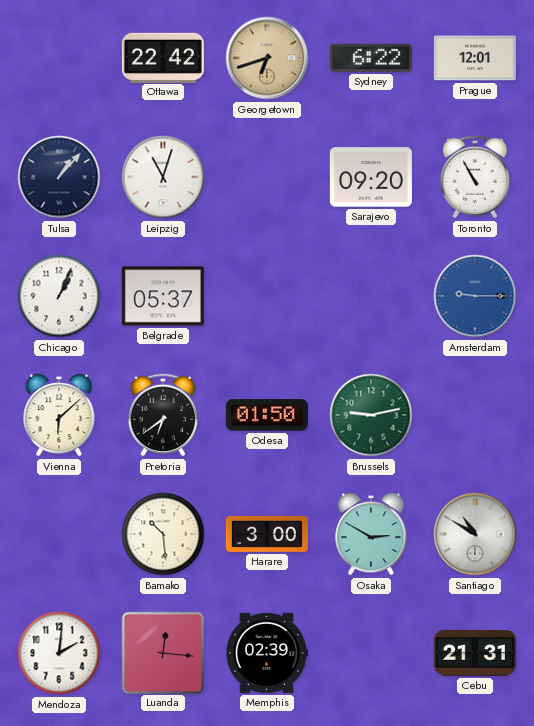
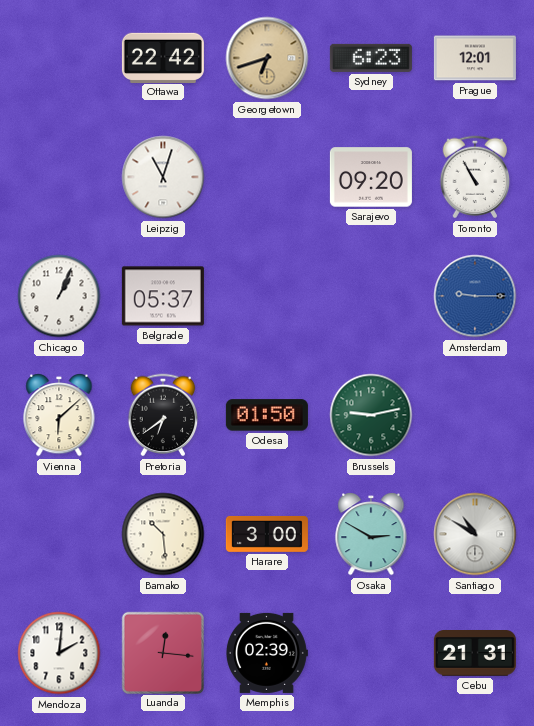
Sydney: 6:22 -> 6:23
Tulsa: 1:07 -> none
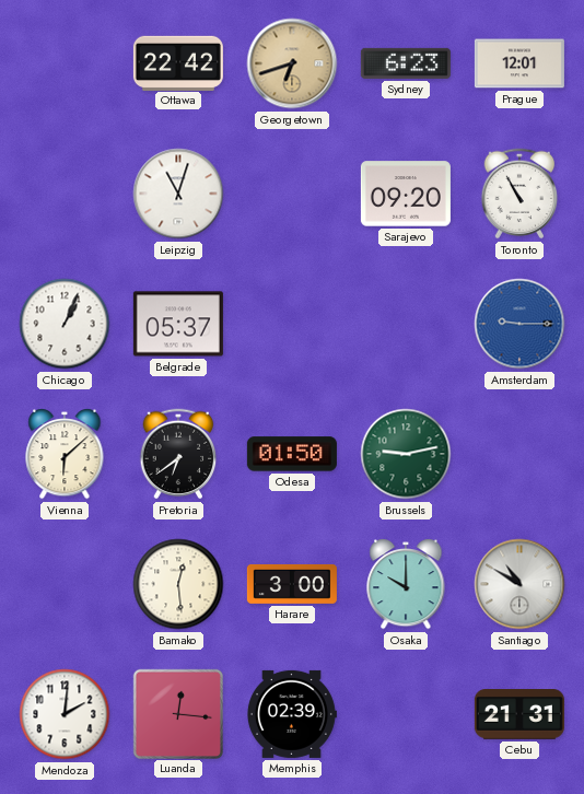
Bamako: 10:29 -> 12:29
Osaka: 2:50 -> 10:00
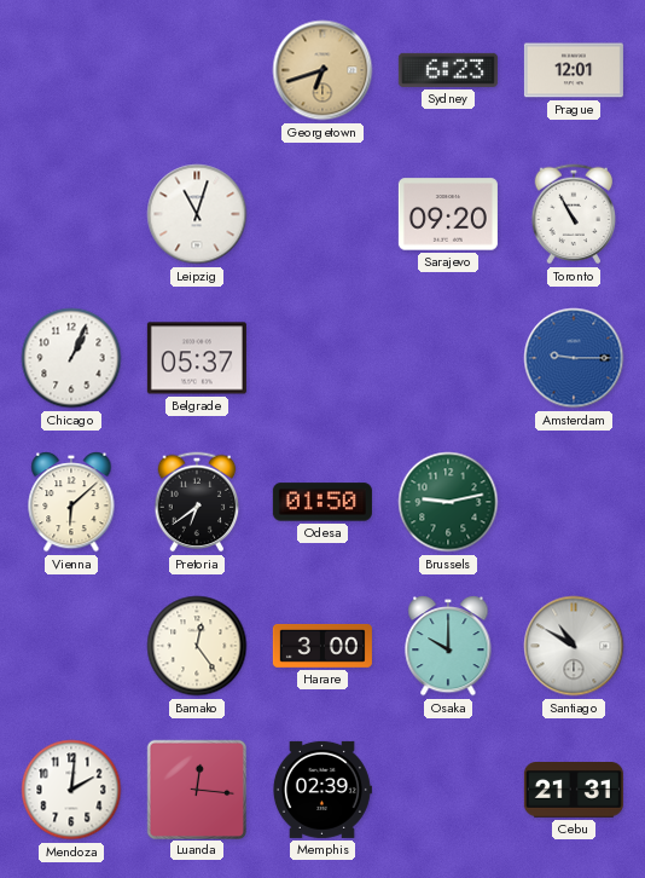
Ottawa: 22:42 -> none
Bamako: 12:29 -> 12:24
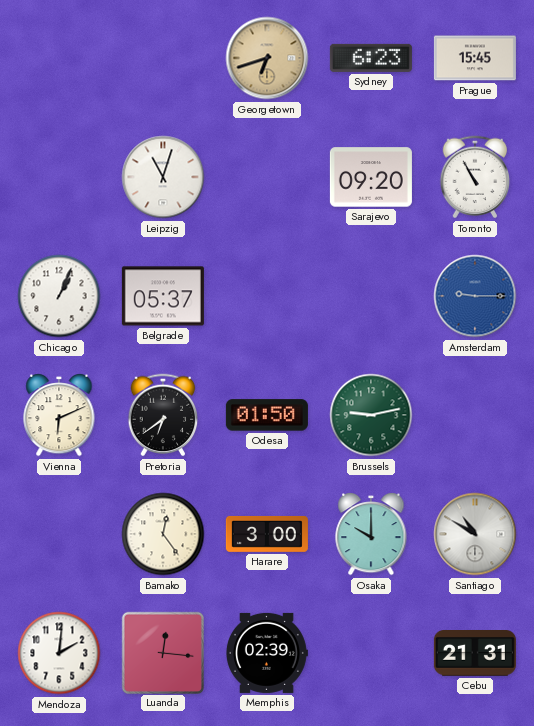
Prague: 12:01 -> 15:45
Vienna: 6:08 -> 6:11
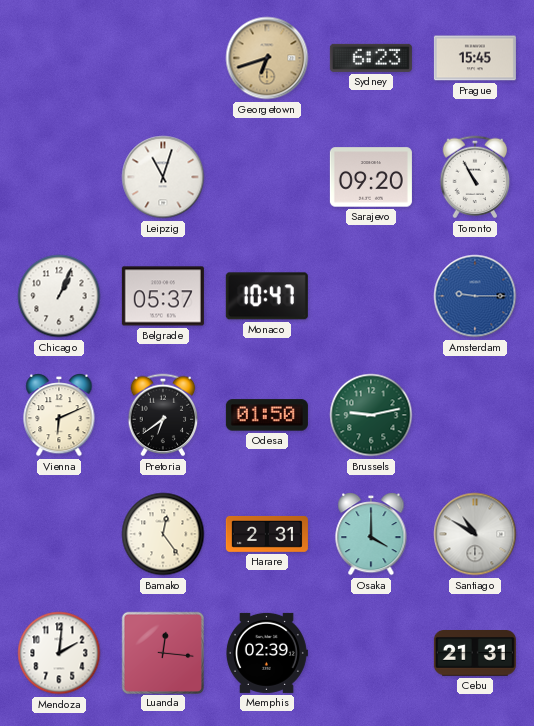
Monaco: none -> 10:47
Harare: 3:00 -> 2:31
Osaka: 10:00 -> 4:00
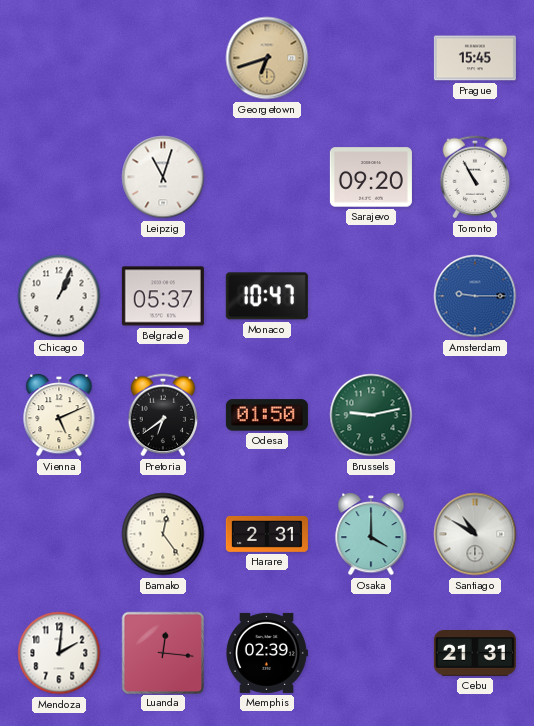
Sydney: 6:23 -> none
Vienna: 6:11 -> 5:11
